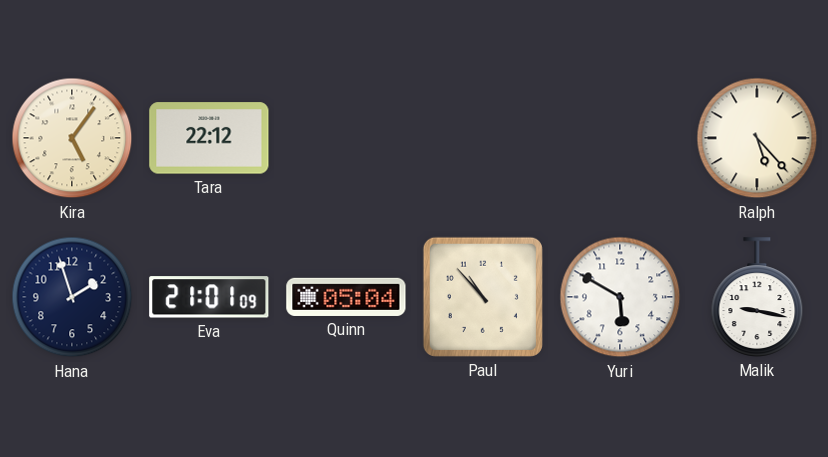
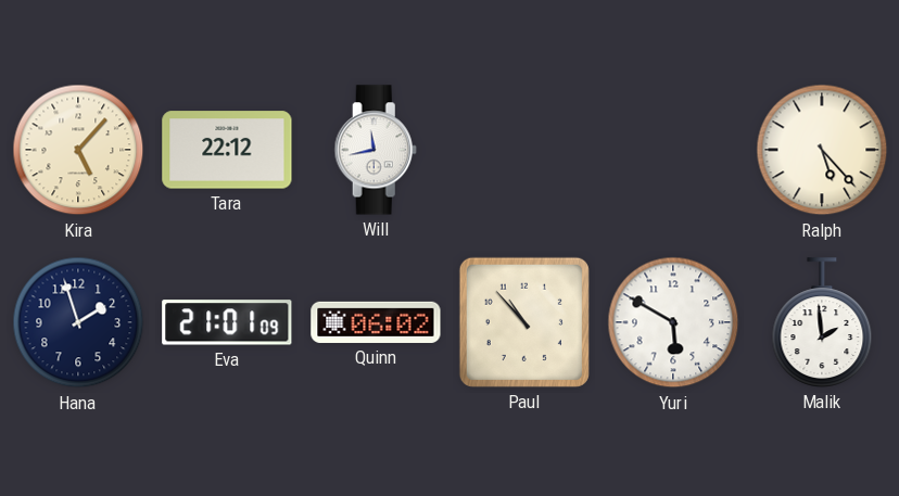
Kira: 5:06 -> 5:07
Will: none -> 11:43
Quinn: 05:04 -> 06:02
Malik: 9:17 -> 1:59
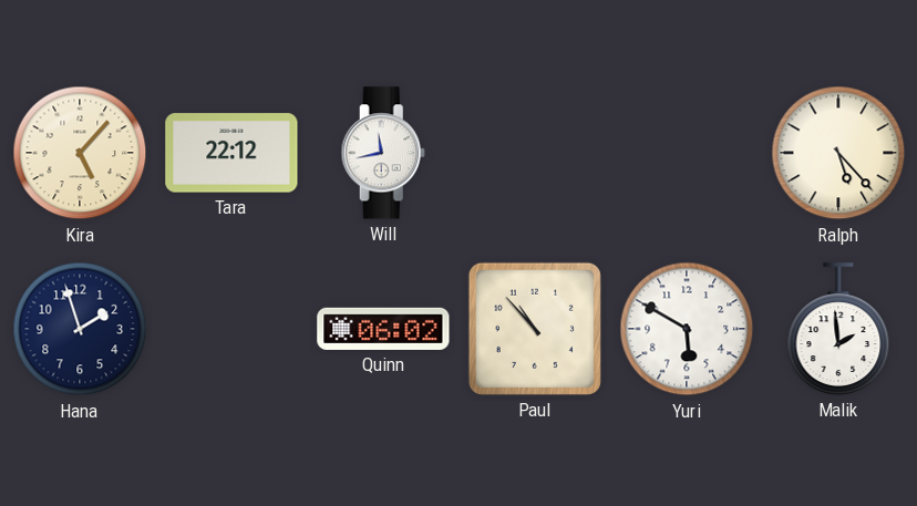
Eva: 21:01 -> none
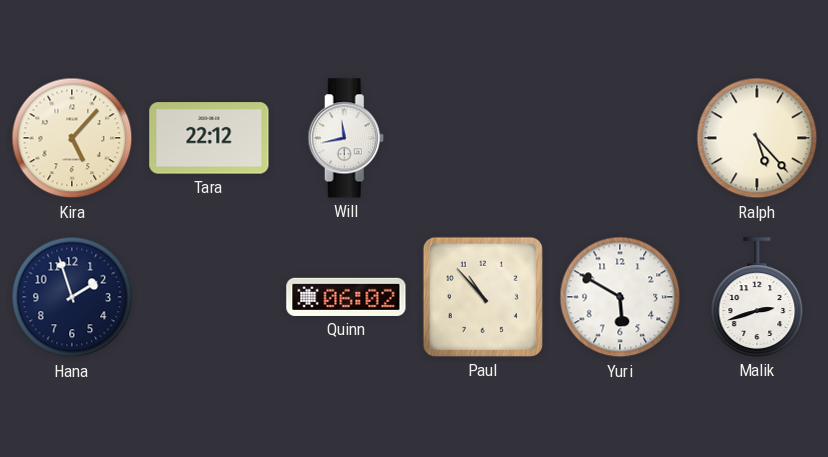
Malik: 1:59 -> 2:42
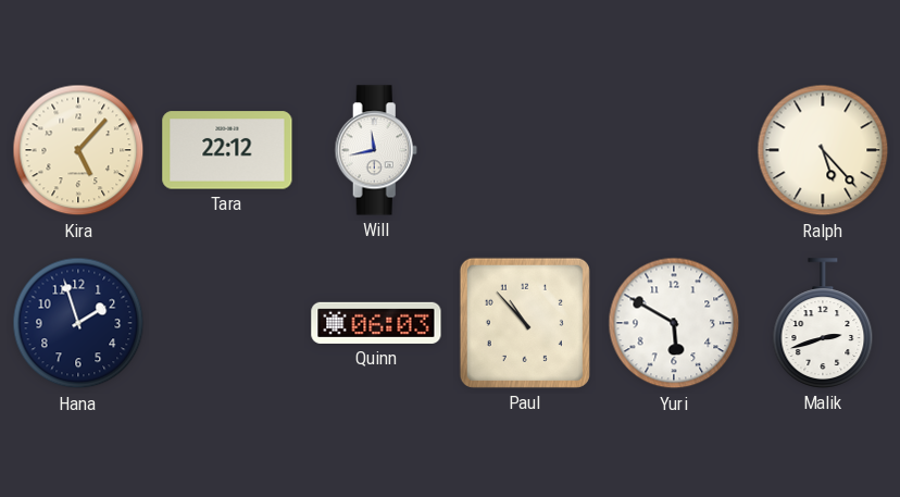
Quinn: 06:02 -> 06:03
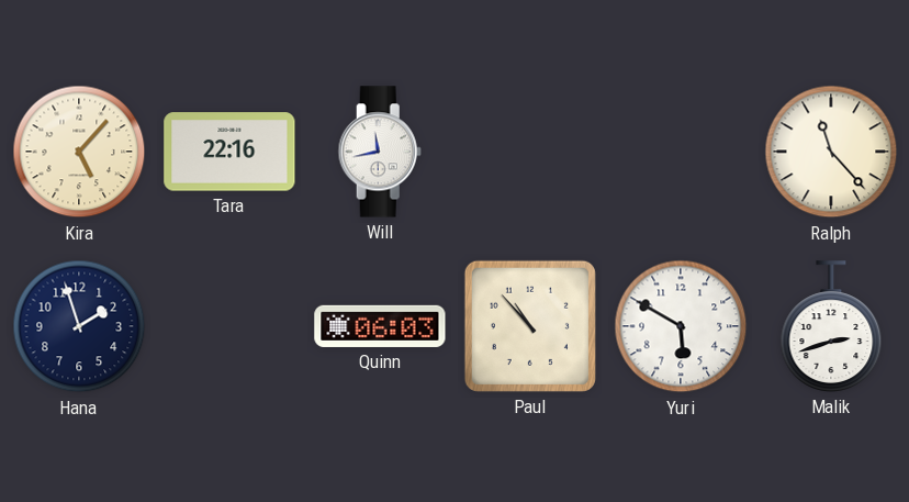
Tara: 22:12 -> 22:16
Ralph: 5:23 -> 11:23
